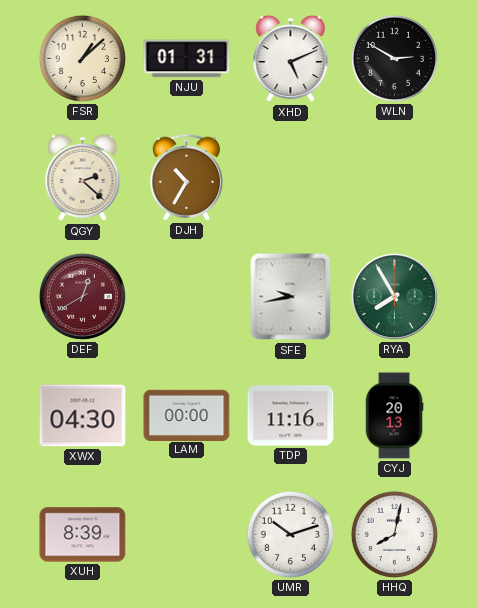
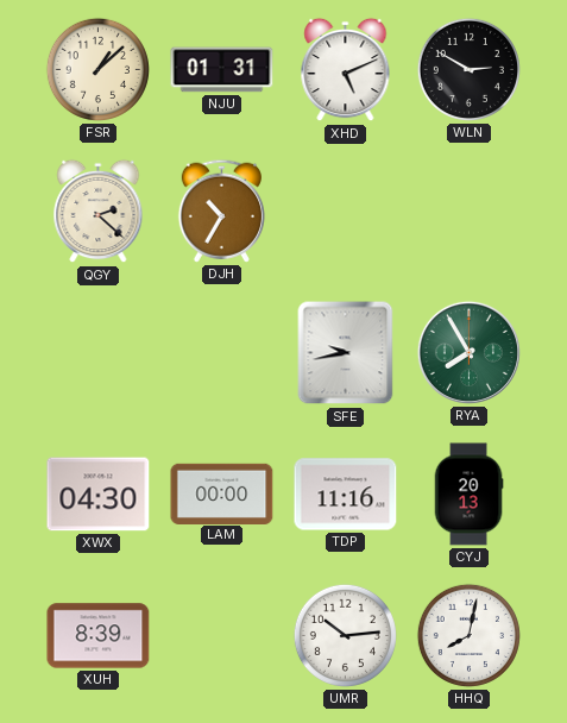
DEF: 12:40 -> none
UMR: 10:12 -> 10:14
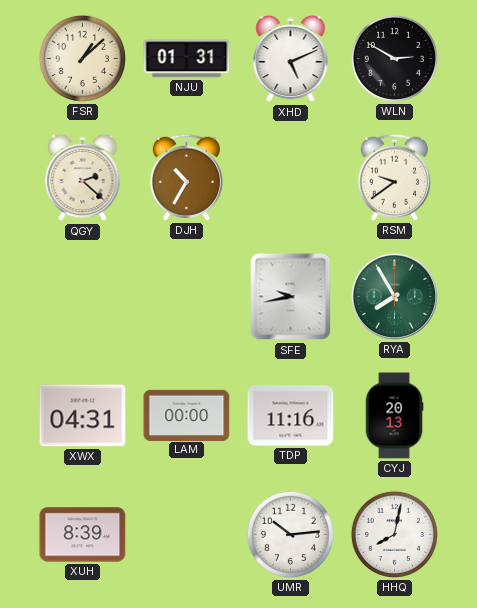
RSM: none -> 9:39
XWX: 04:30 -> 04:31
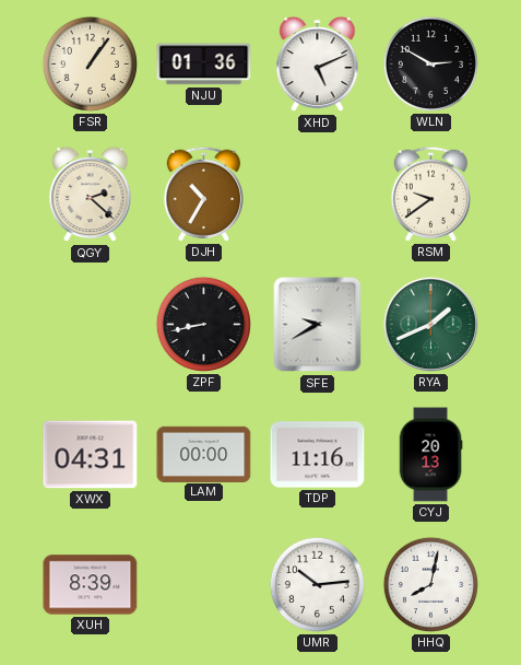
FSR: 1:08 -> 1:06
NJU: 01:31 -> 01:36
ZPF: none -> 8:43
SFE: 9:43 -> 9:40
RYA: 7:55 -> 1:41
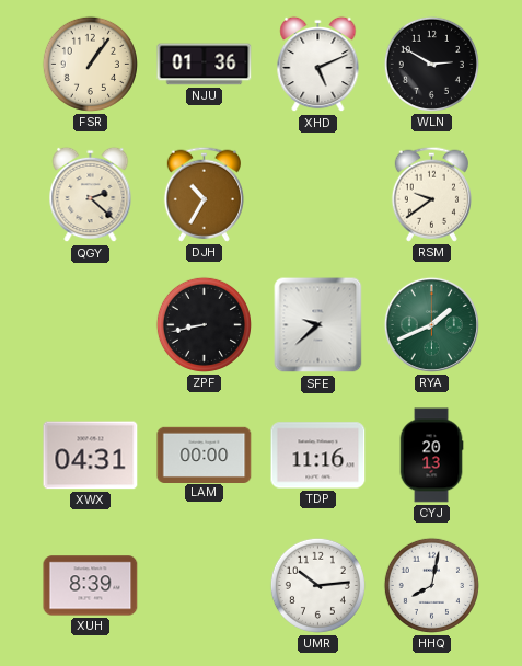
SFE: 9:40 -> 9:38
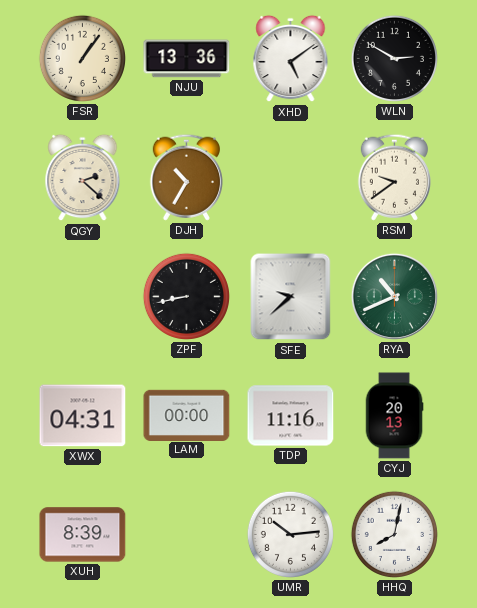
NJU: 01:36 -> 13:36
XHD: 5:11 -> 5:09
RYA: 1:41 -> 10:41
